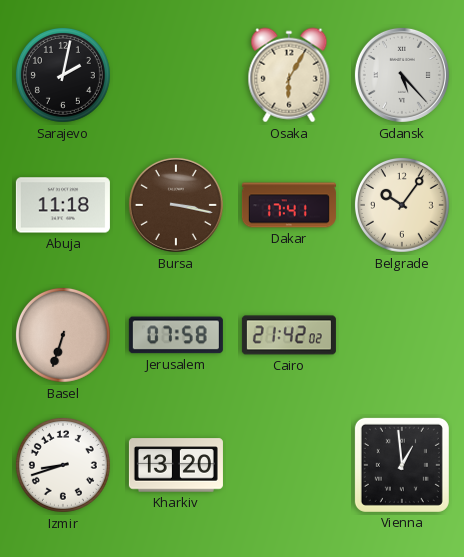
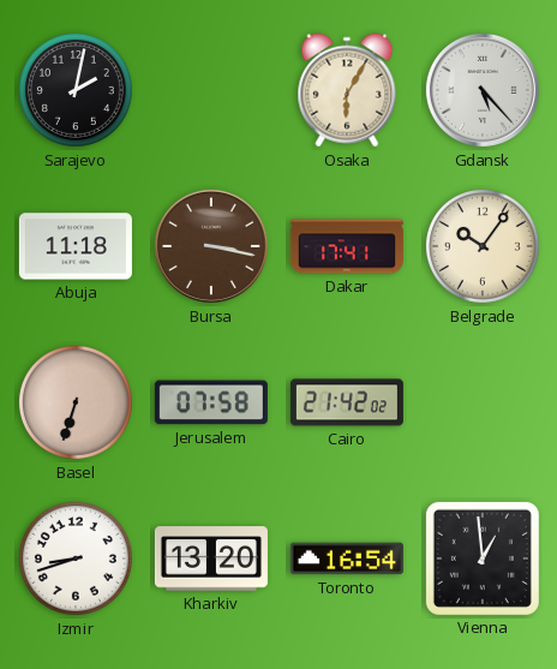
Toronto: none -> 16:54
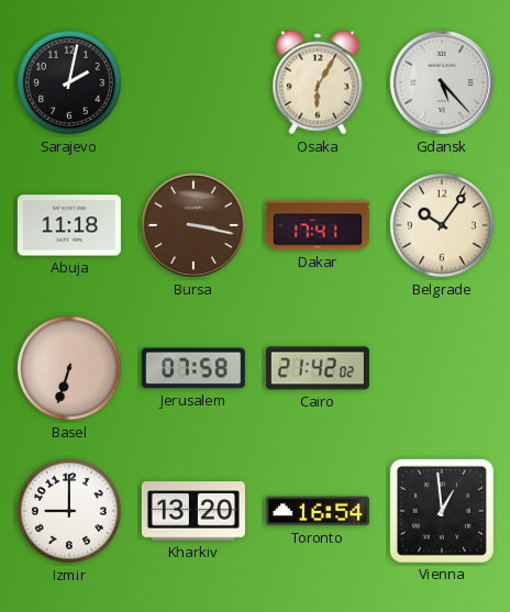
Izmir: 8:42 -> 9:00
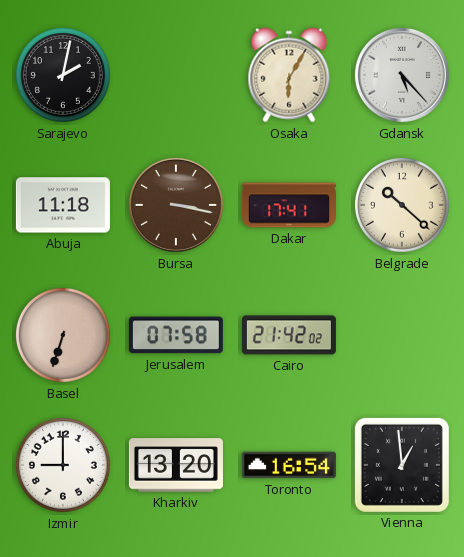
Belgrade: 10:06 -> 10:22
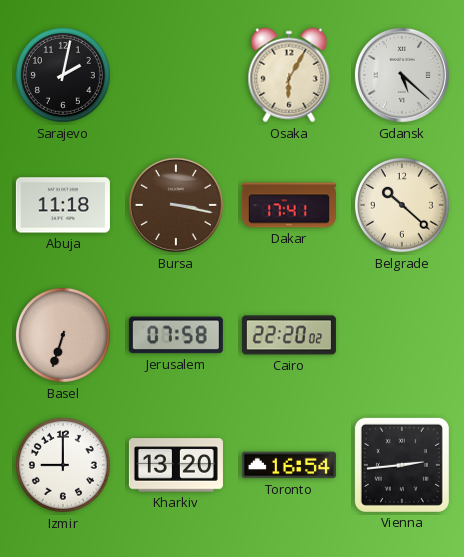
Gdansk: 5:23 -> 5:22
Cairo: 21:42 -> 22:20
Vienna: 12:59 -> 2:44
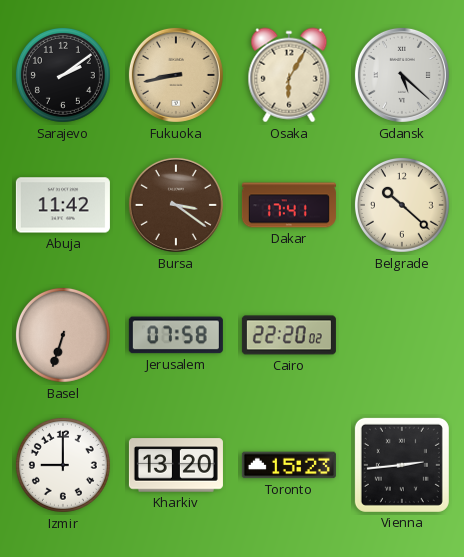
Sarajevo: 2:02 -> 2:09
Fukuoka: none -> 8:43
Abuja: 11:18 -> 11:42
Bursa: 3:17 -> 3:21
Toronto: 16:54 -> 15:23
